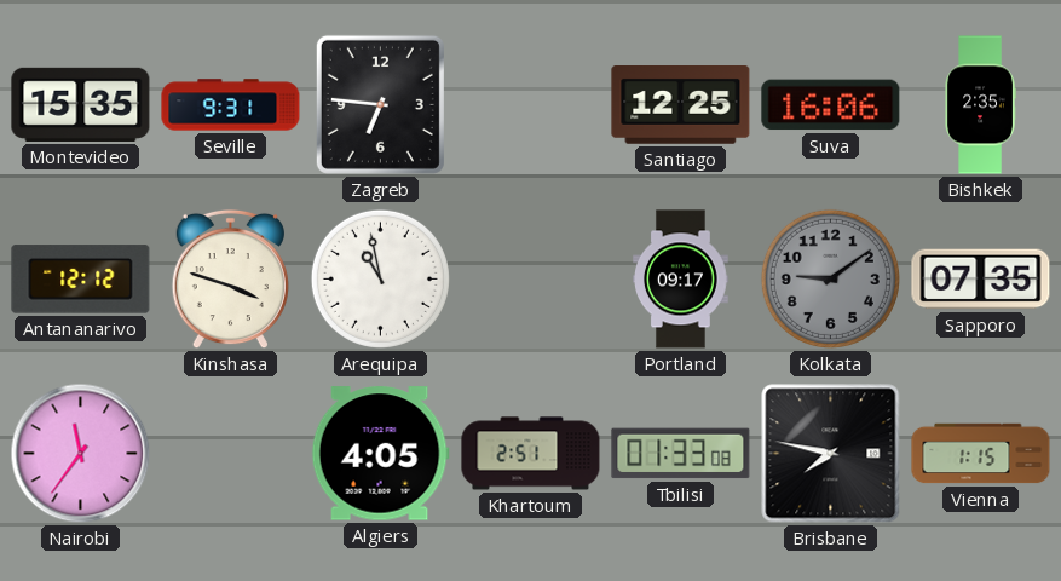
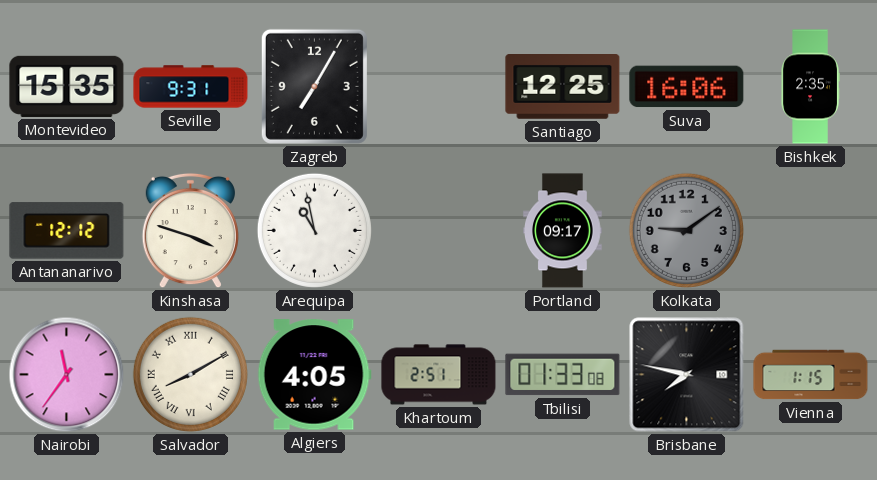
Zagreb: 6:46 -> 7:05
Sapporo: 07:35 -> none
Salvador: none -> 8:10
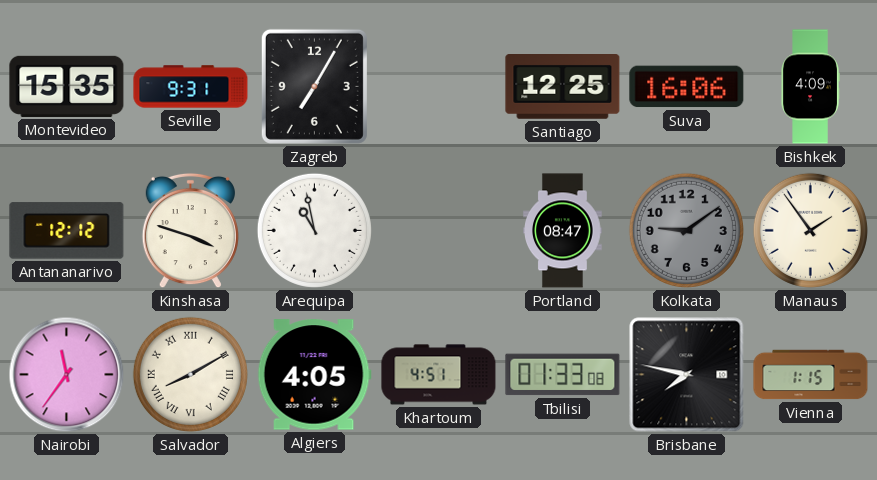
Bishkek: 2:35 -> 4:09
Portland: 09:17 -> 08:47
Manaus: none -> 1:54
Khartoum: 2:51 -> 4:51
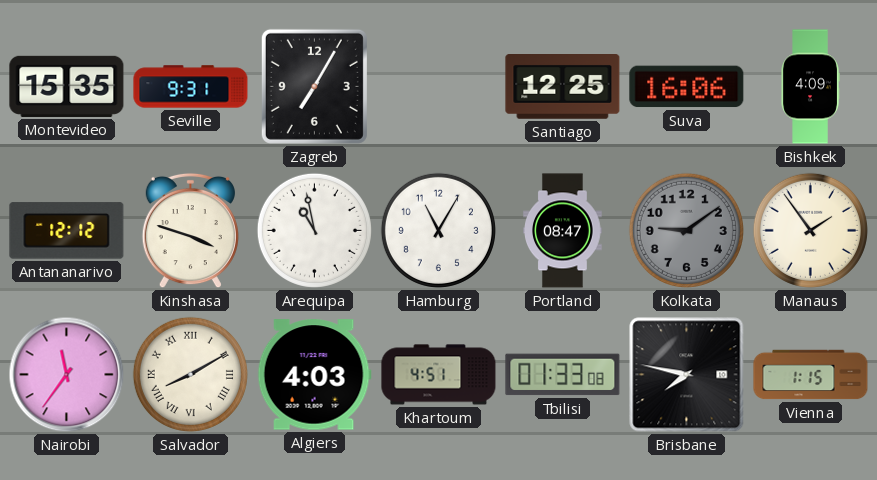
Hamburg: none -> 11:05
Algiers: 4:05 -> 4:03
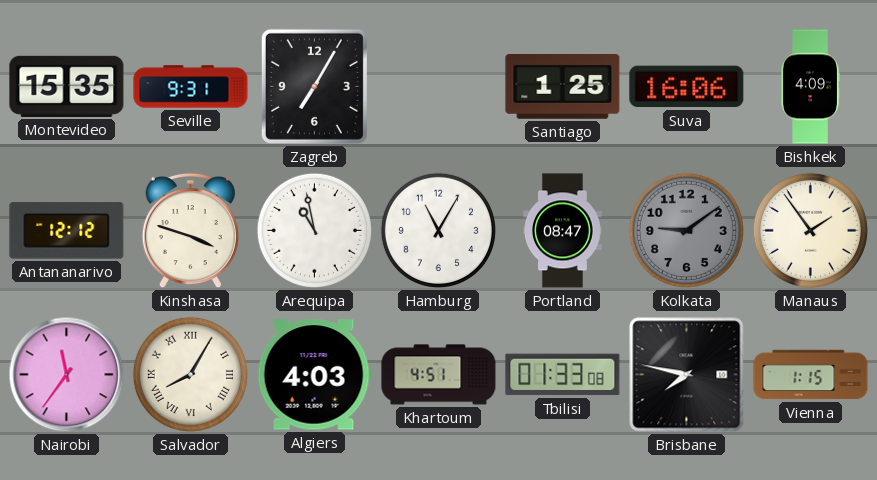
Santiago: 12:25 -> 1:25
Salvador: 8:10 -> 8:05
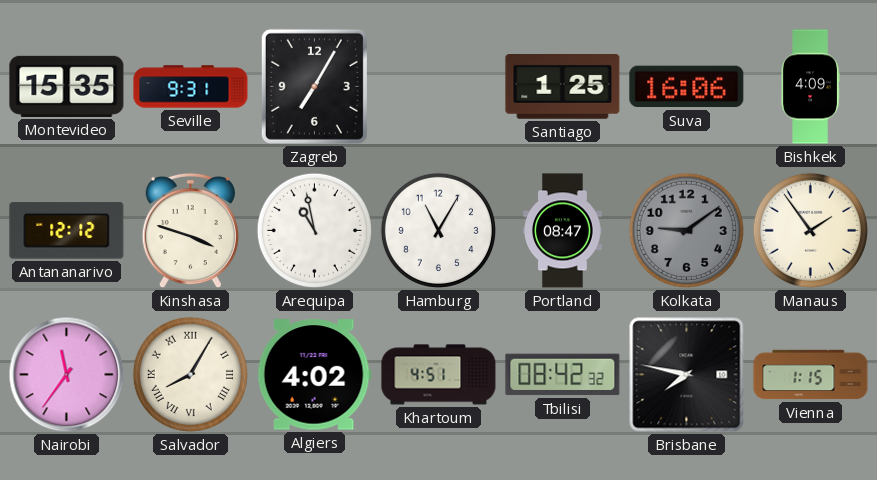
Algiers: 4:03 -> 4:02
Tbilisi: 01:33 -> 08:42
